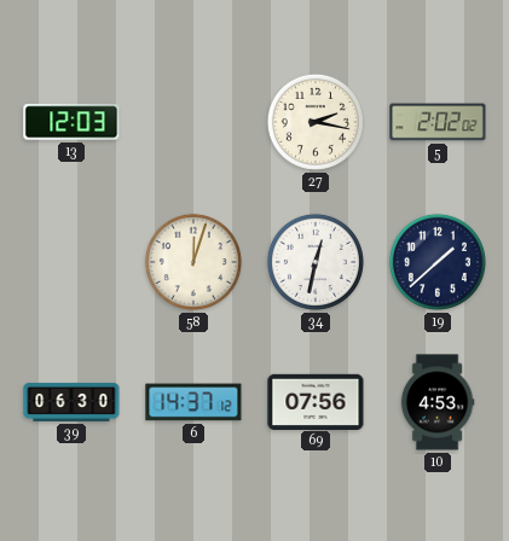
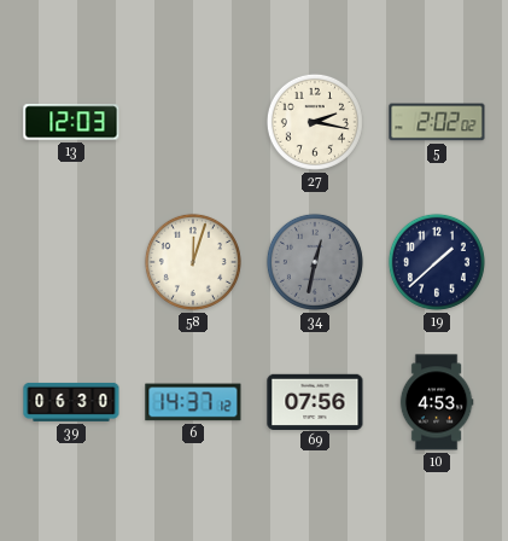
34 dial: white -> grey
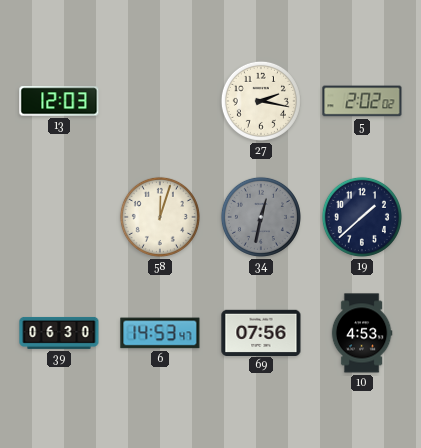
6: 14:37 -> 14:53
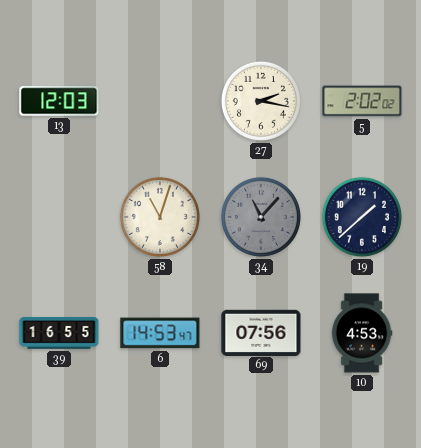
58: 12:03 -> 11:03
34: 12:32 -> 11:07
39: 06:30 -> 16:55
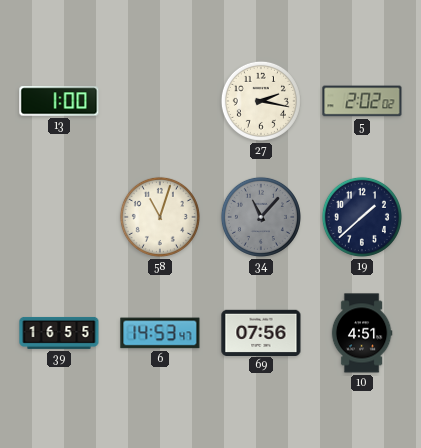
13: 12:03 -> 1:00
10: 4:53 -> 4:51
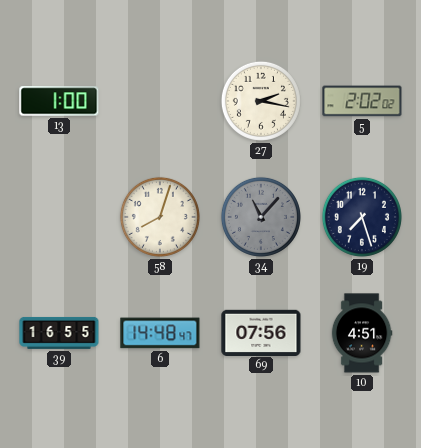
58: 11:03 -> 8:03
19: 1:38 -> 7:27
6: 14:53 -> 14:48
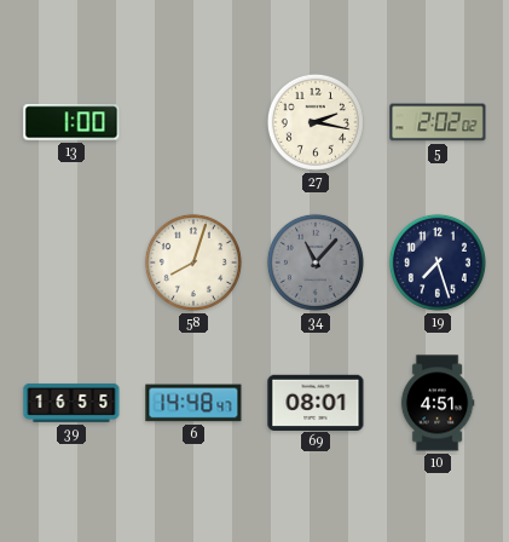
69: 07:56 -> 08:01
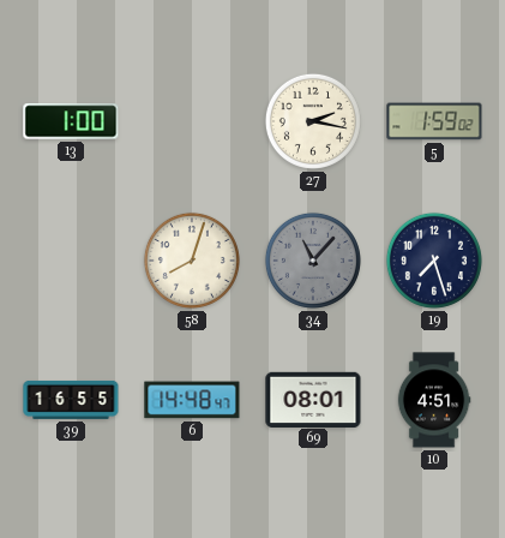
5: 2:02 -> 1:59
